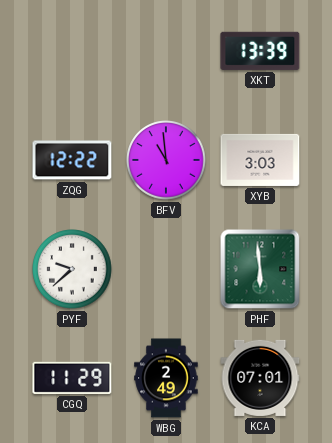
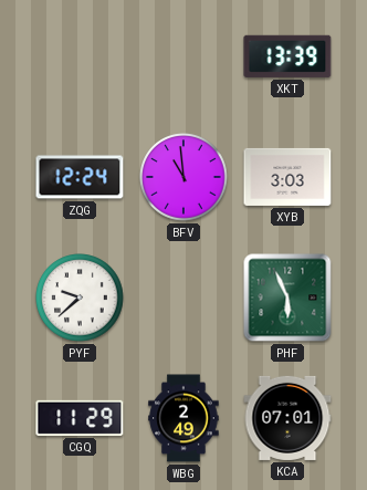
ZQG: 12:22 -> 12:24
PHF: 5:59 -> 5:56
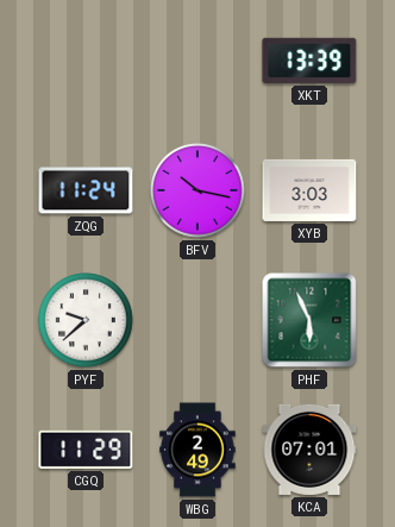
ZQG: 12:24 -> 11:24
BFV: 10:59 -> 10:17
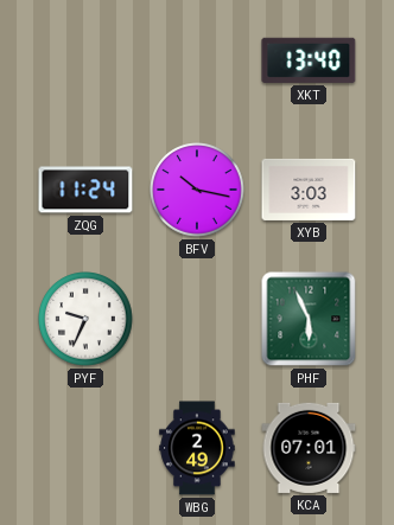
XKT: 13:39 -> 13:40
PYF: 9:38 -> 9:34
CGQ: 11:29 -> none
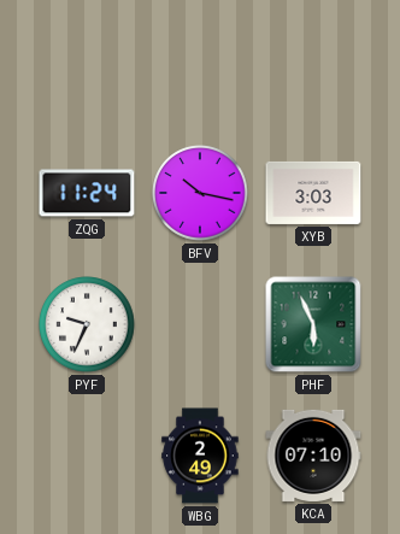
XKT: 13:40 -> none
KCA: 07:01 -> 07:10
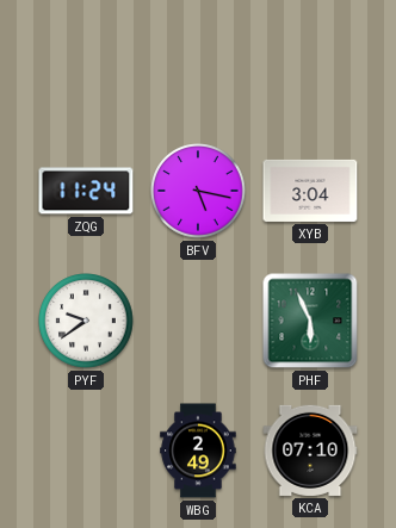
BFV: 10:17 -> 5:17
XYB: 3:03 -> 3:04
PYF: 9:34 -> 9:39
